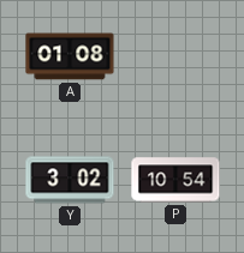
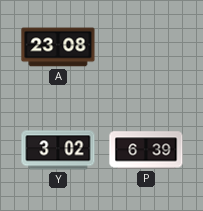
A: 01:08 -> 23:08
P: 10:54 -> 6:39
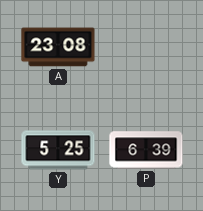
Y: 3:02 -> 5:25
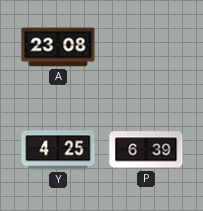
Y: 5:25 -> 4:25
